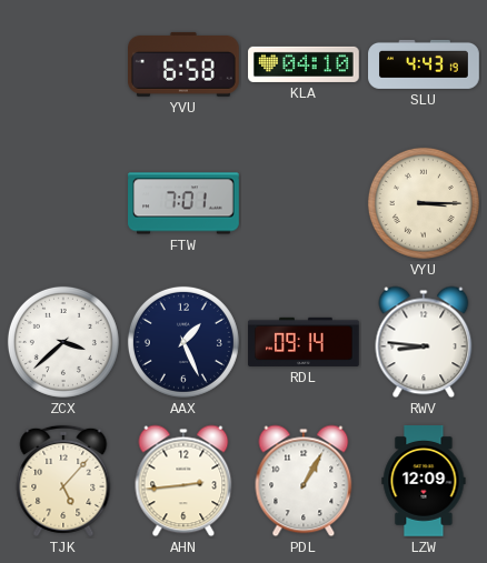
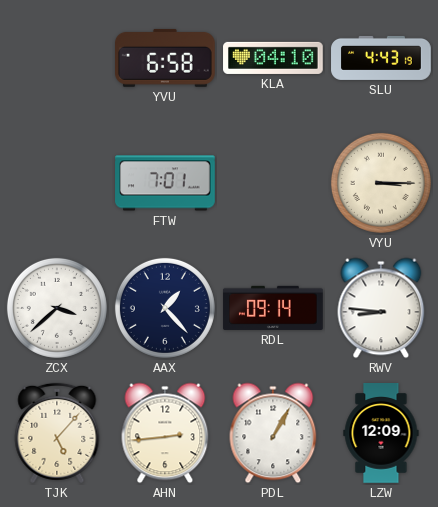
AAX: 1:26 -> 1:23
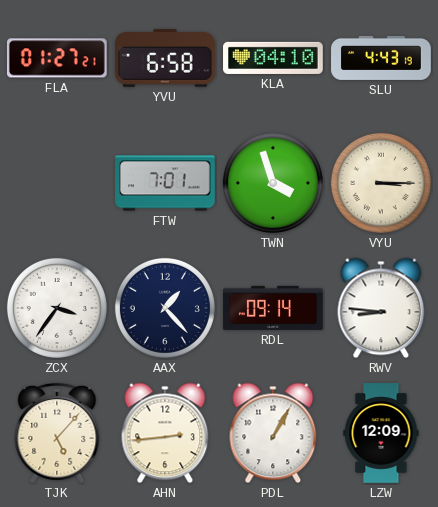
FLA: none -> 01:27
TWN: none -> 3:57
ZCX: 3:38 -> 3:36
